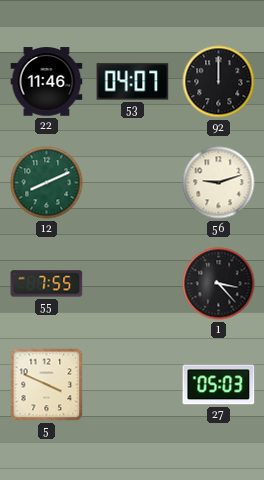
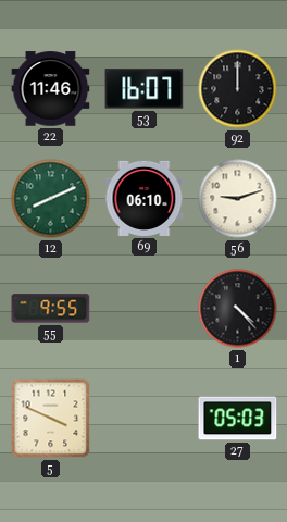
53: 04:07 -> 16:07
69: none -> 06:10
55: 7:55 -> 9:55
1: 3:23 -> 4:23
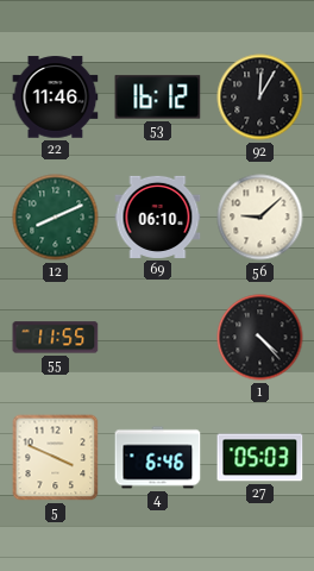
53: 16:07 -> 16:12
92: 12:00 -> 12:05
56: 9:12 -> 9:08
55: 9:55 -> 11:55
4: none -> 6:46
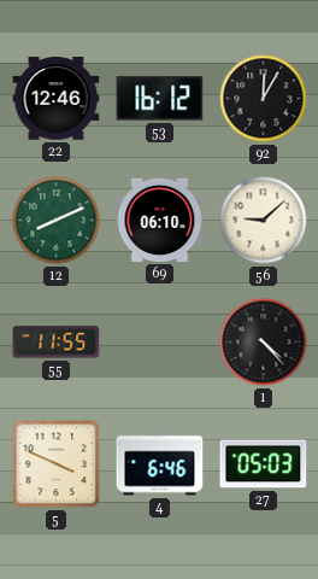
22: 11:46 -> 12:46
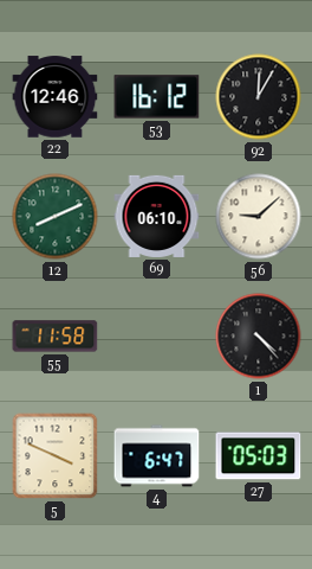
55: 11:55 -> 11:58
4: 6:46 -> 6:47
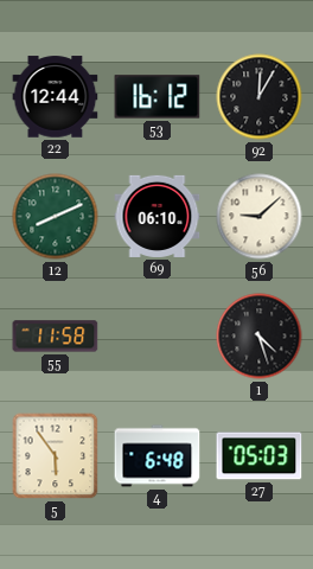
22: 12:46 -> 12:44
1: 4:23 -> 4:27
5: 3:49 -> 5:54
4: 6:47 -> 6:48
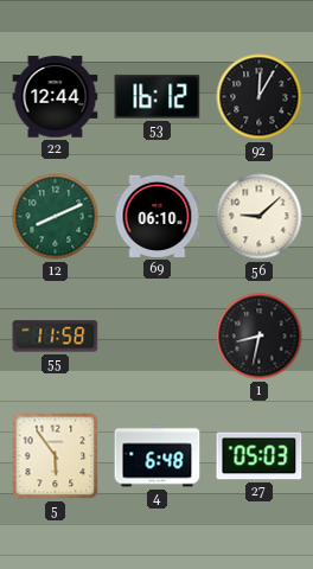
1: 4:27 -> 8:32
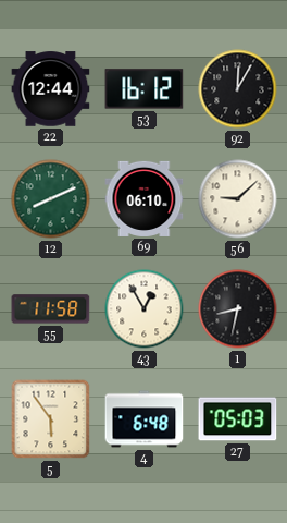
43: none -> 12:55
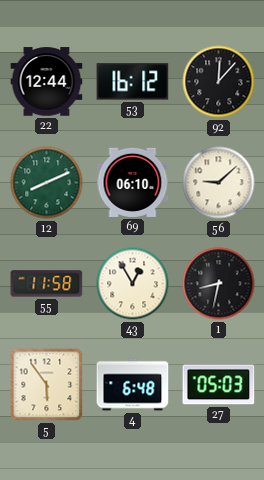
92: 12:05 -> 12:07
